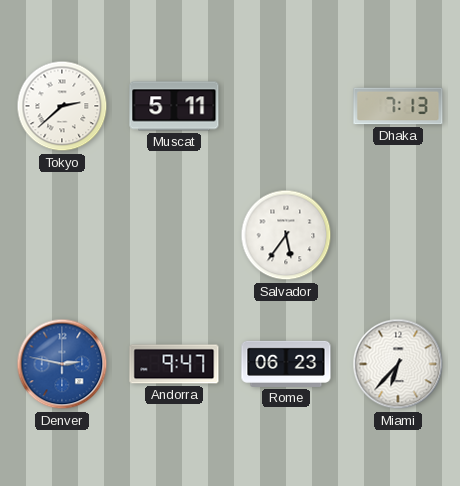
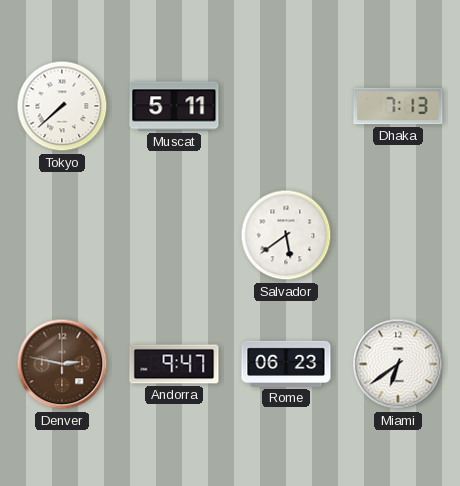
Tokyo: 2:38 -> 7:38
Salvador: 5:36 -> 5:39
Denver dial: blue -> brown
Miami: 6:37 -> 6:39
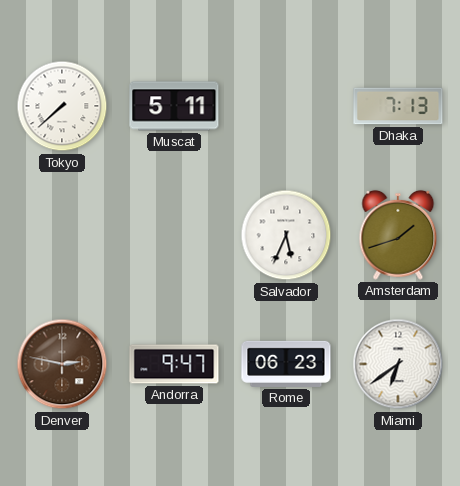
Salvador: 5:39 -> 5:34
Amsterdam: none -> 1:42
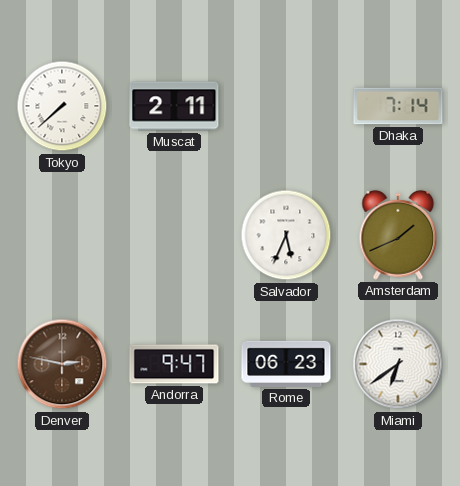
Muscat: 5:11 -> 2:11
Dhaka: 7:13 -> 7:14
Amsterdam: 1:42 -> 1:41
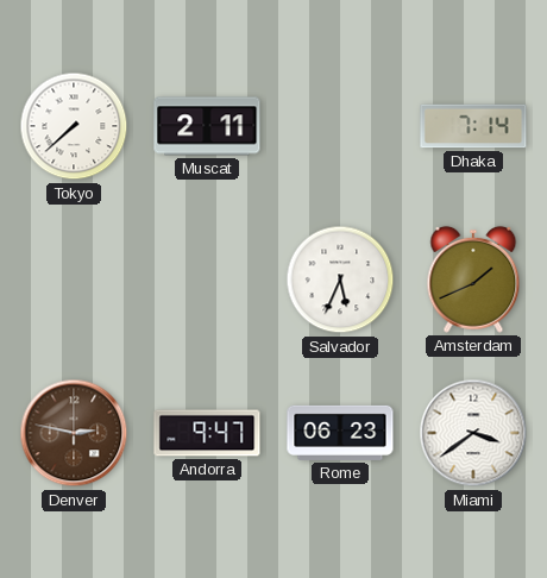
Miami: 6:39 -> 3:39
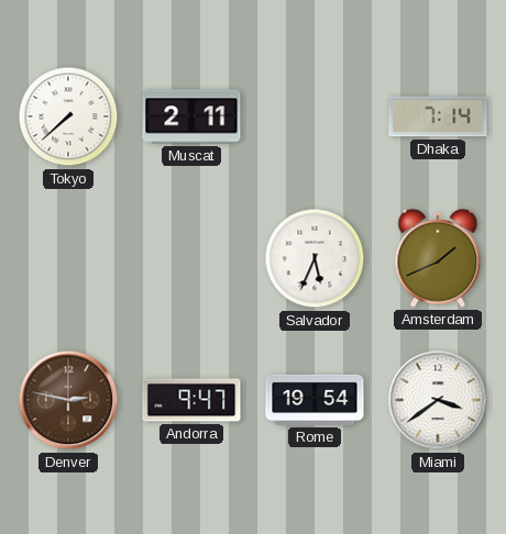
Rome: 06:23 -> 19:54
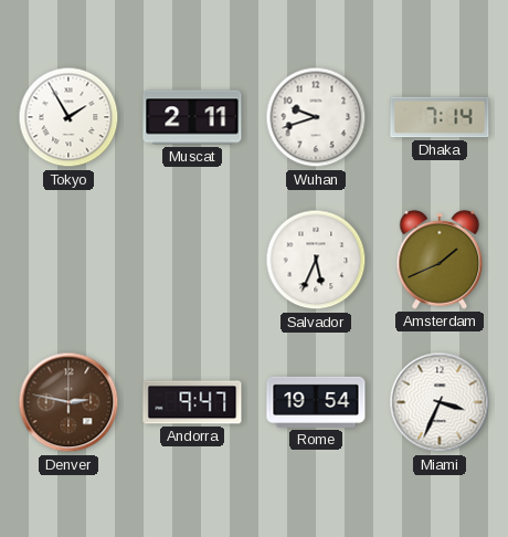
Tokyo: 7:38 -> 1:55
Wuhan: none -> 9:42
Miami: 3:39 -> 3:34
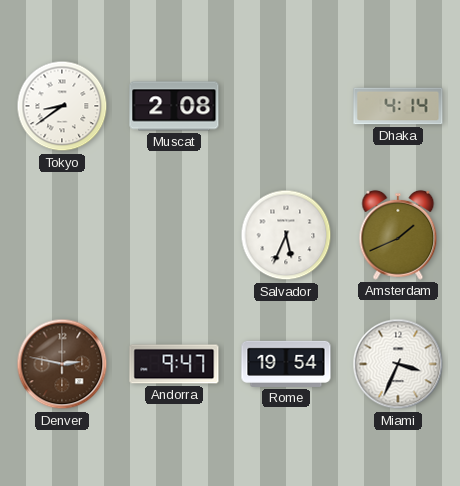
Tokyo: 1:55 -> 8:39
Muscat: 2:11 -> 2:08
Wuhan: 9:42 -> none
Dhaka: 7:14 -> 4:14
